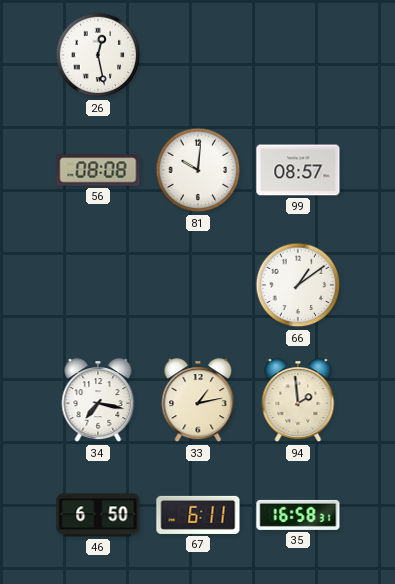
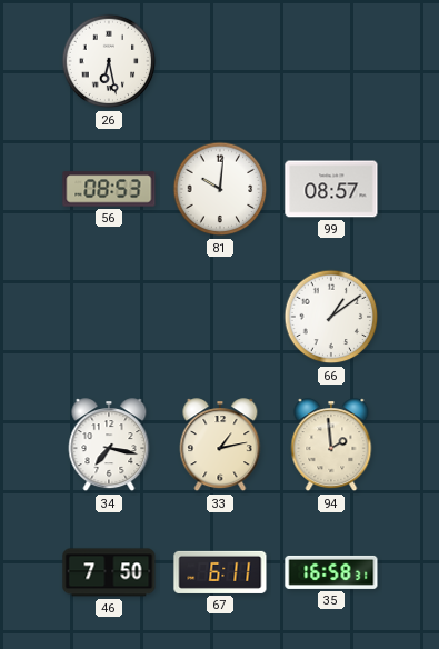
26: 12:28 -> 6:28
56: 08:08 -> 08:53
46: 6:50 -> 7:50
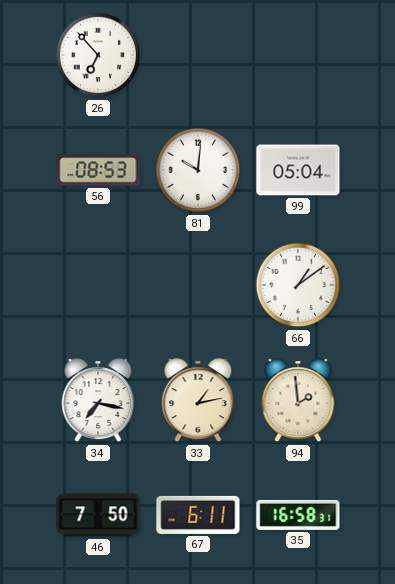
26: 6:28 -> 6:53
99: 08:57 -> 05:04
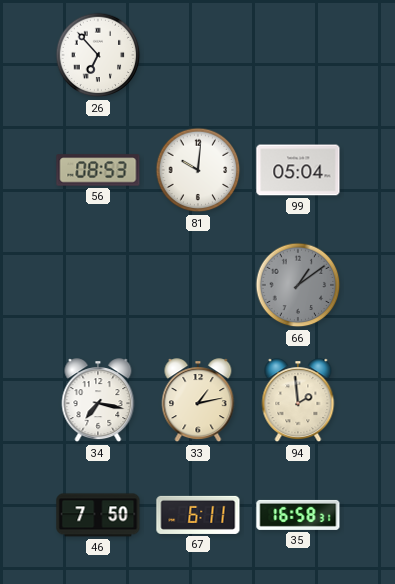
66 dial: white -> grey
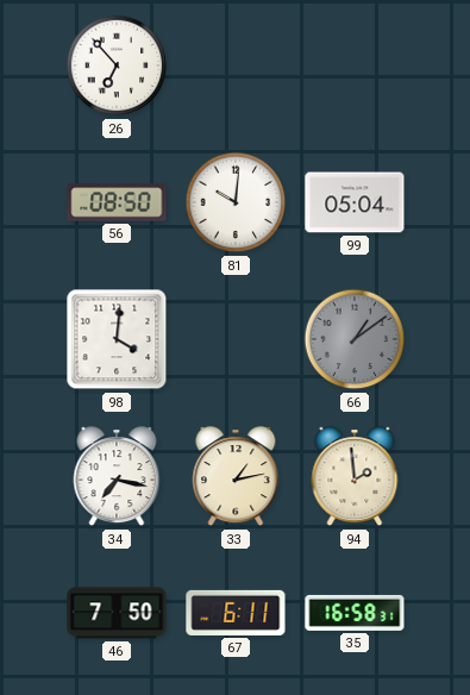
56: 08:53 -> 08:50
98: none -> 4:01
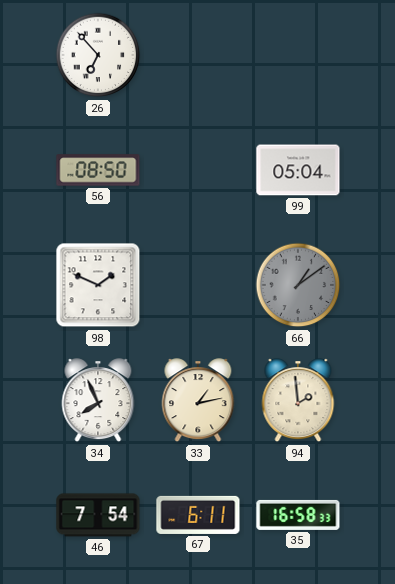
81: 10:01 -> none
98: 4:01 -> 1:49
34: 7:17 -> 7:56
46: 7:50 -> 7:54
35: 16:58:31 -> 16:58:33
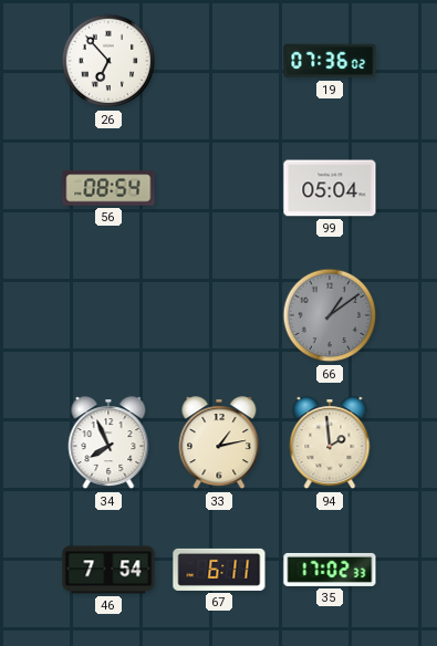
19: none -> 07:36
56: 08:50 -> 08:54
98: 1:49 -> none
35: 16:58 -> 17:02
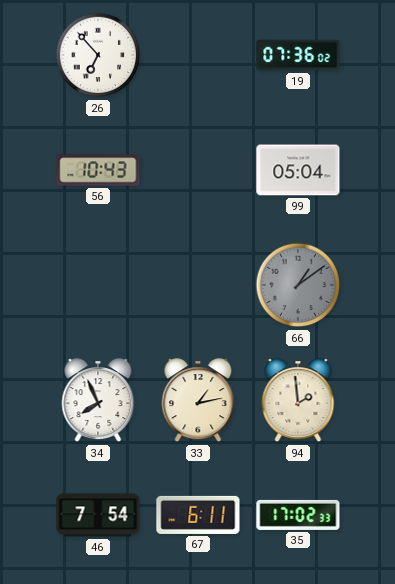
56: 08:54 -> 10:43
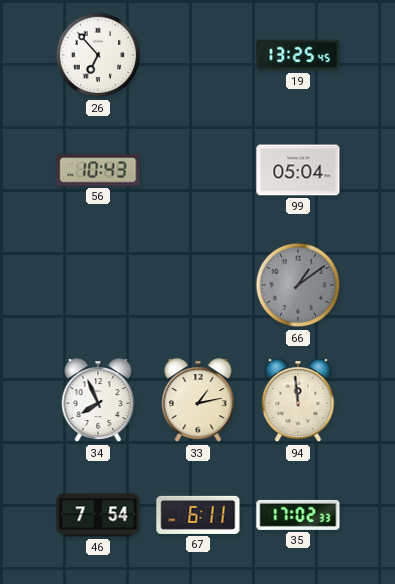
19: 07:36 -> 13:25
94: 1:59 -> 11:59
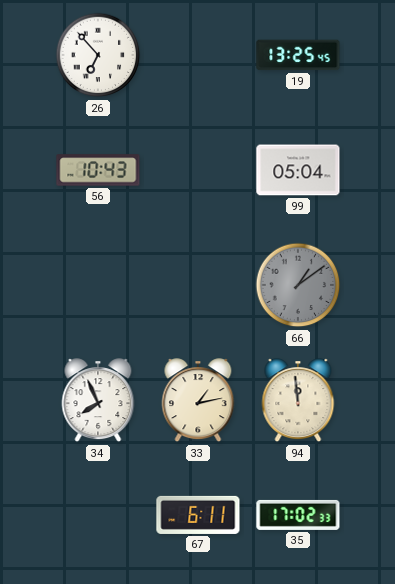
46: 7:54 -> none
